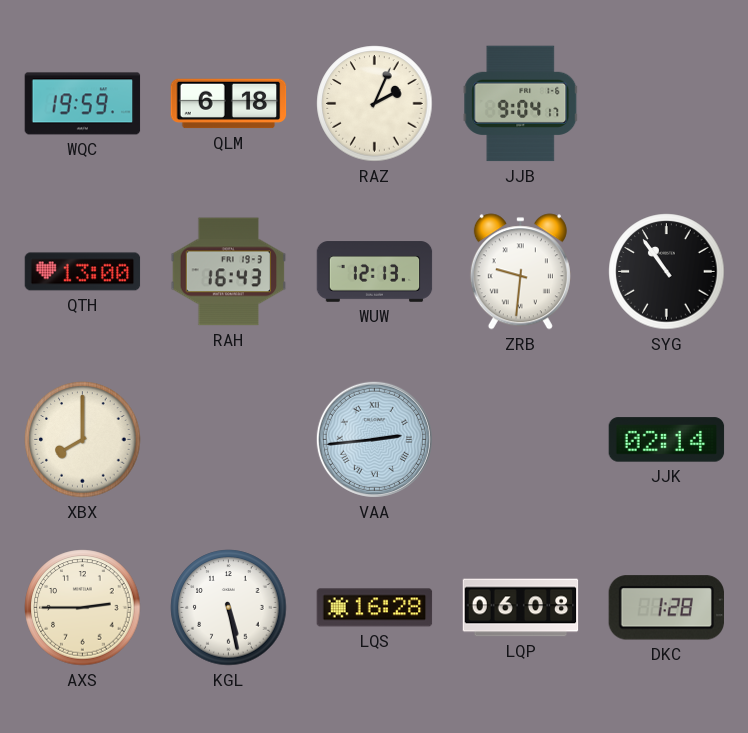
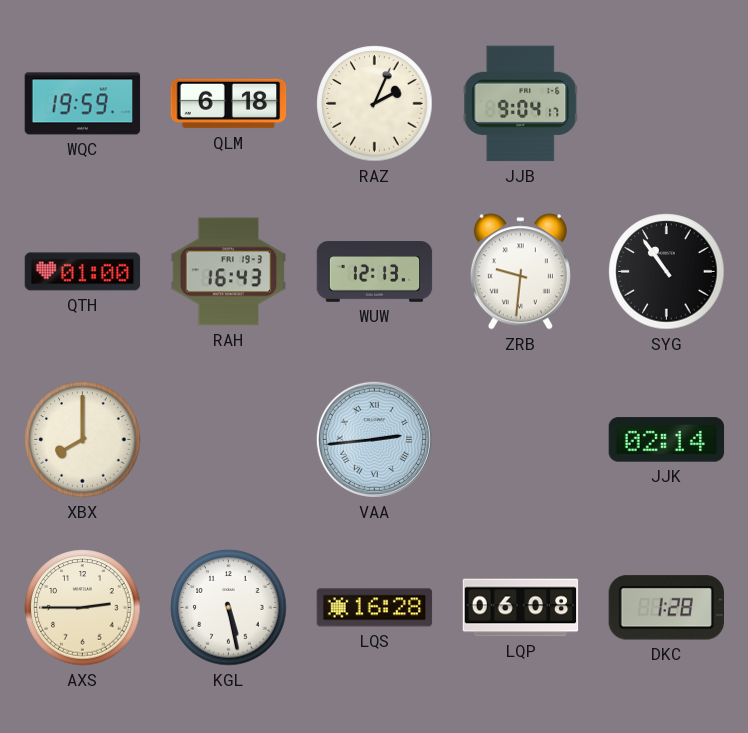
QTH: 13:00 -> 01:00
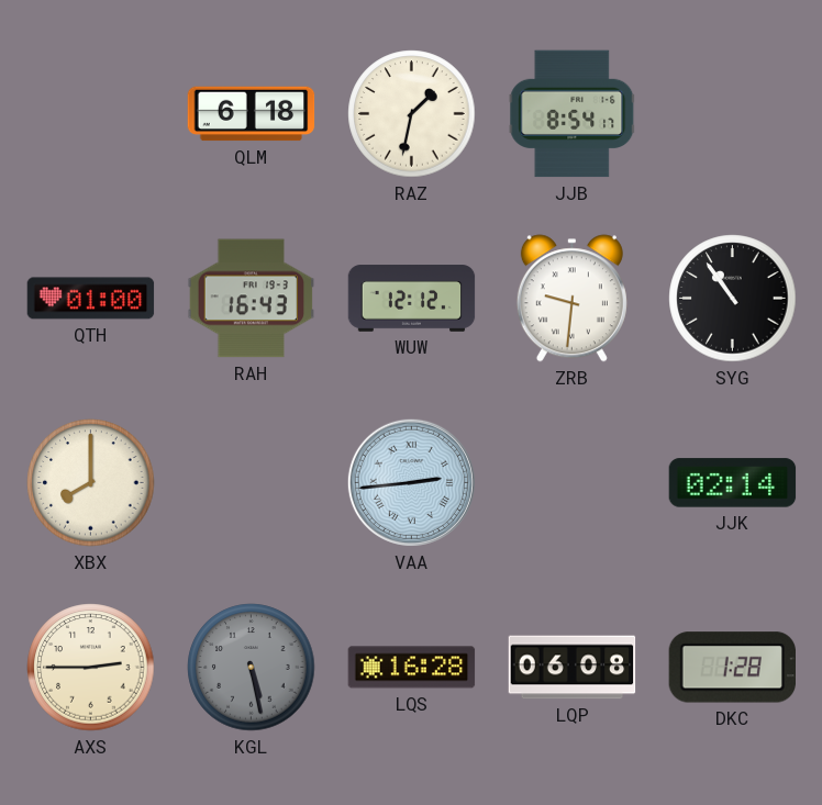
WQC: 19:59 -> none
RAZ: 2:04 -> 1:32
JJB: 9:04 -> 8:54
WUW: 12:13 -> 12:12
KGL dial: white -> grey
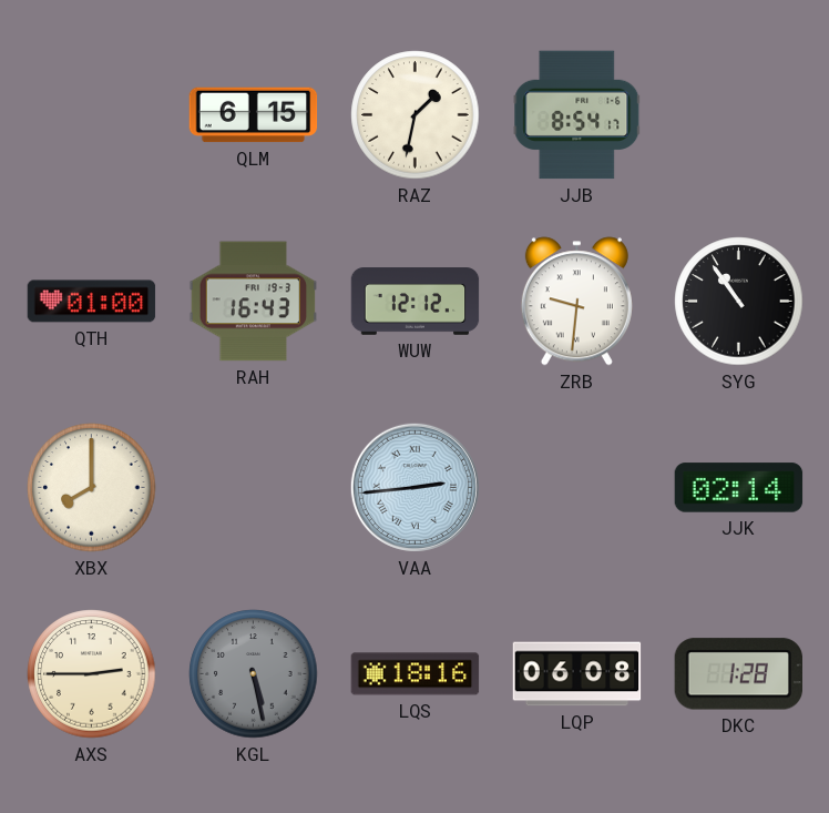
QLM: 6:18 -> 6:15
LQS: 16:28 -> 18:16
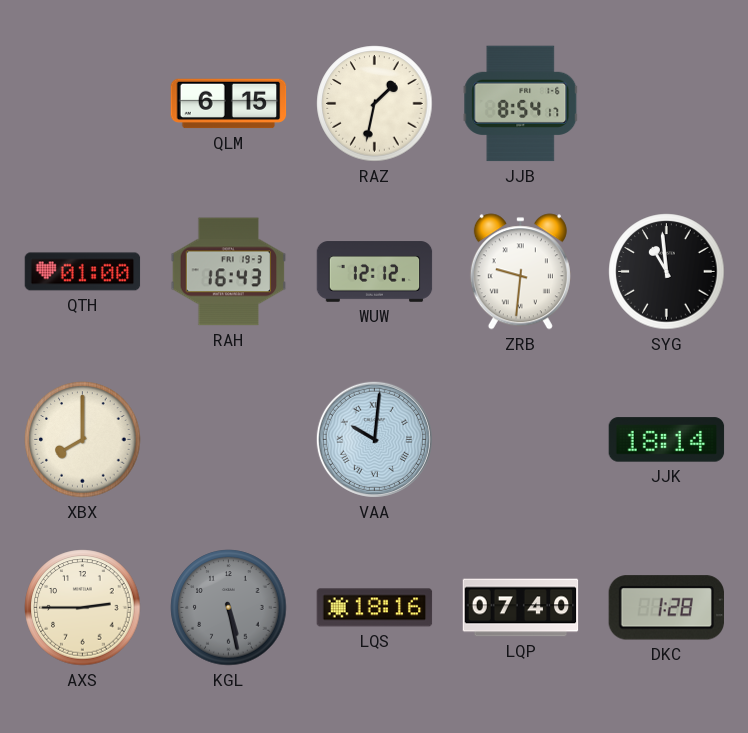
SYG: 10:54 -> 10:59
VAA: 2:44 -> 10:01
JJK: 02:14 -> 18:14
LQP: 06:08 -> 07:40
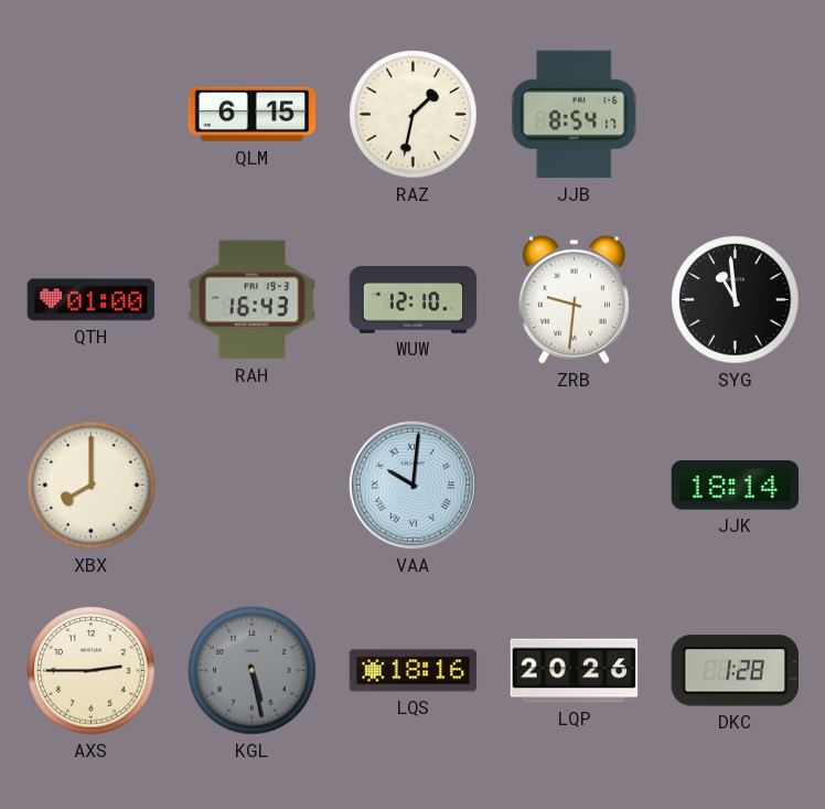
WUW: 12:12 -> 12:10
LQP: 07:40 -> 20:26
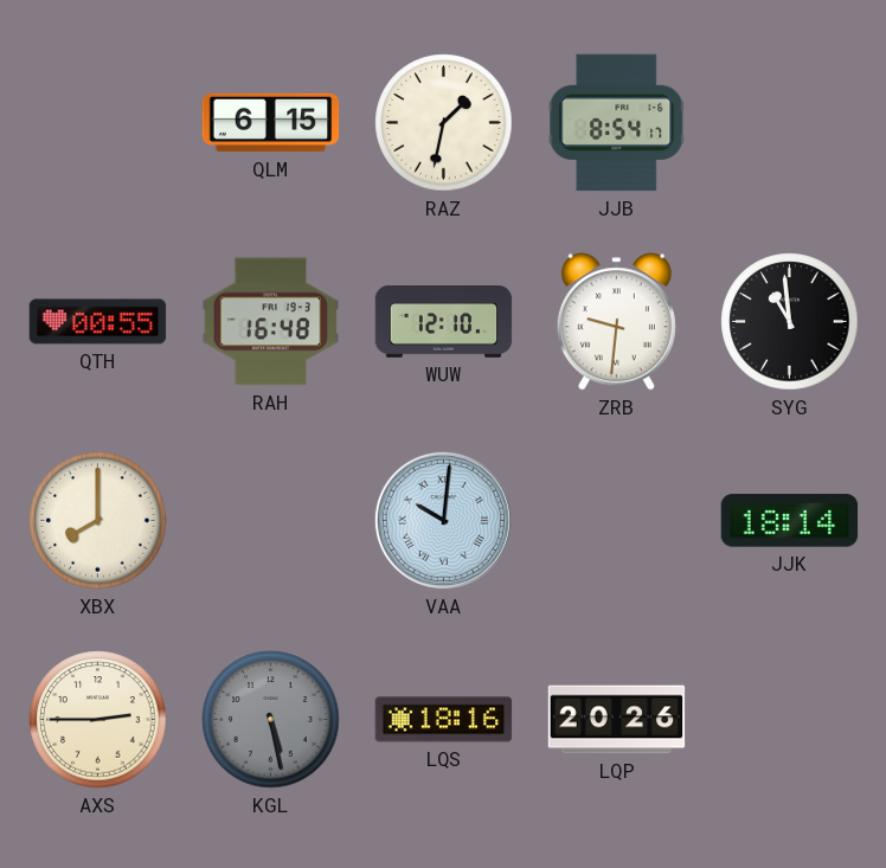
QTH: 01:00 -> 00:55
RAH: 16:43 -> 16:48
DKC: 1:28 -> none
